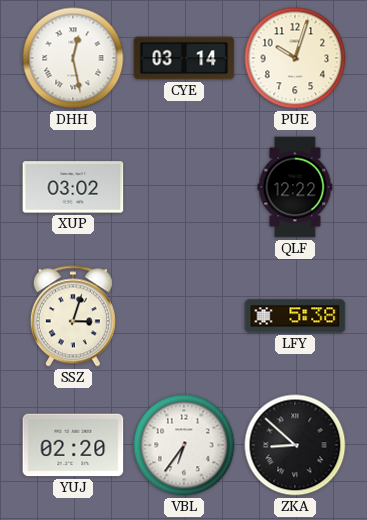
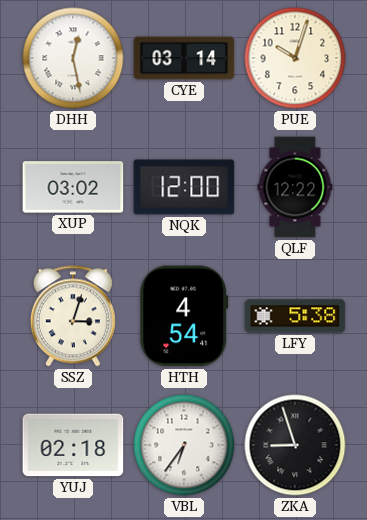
NQK: none -> 12:00
HTH: none -> 4:54
YUJ: 02:20 -> 02:18
ZKA: 8:52 -> 8:57
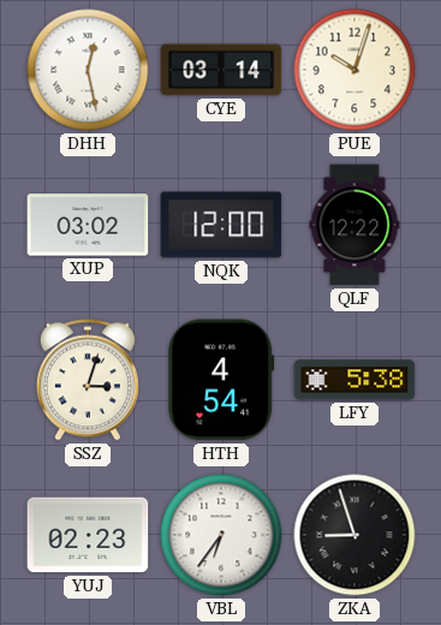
YUJ: 02:18 -> 02:23
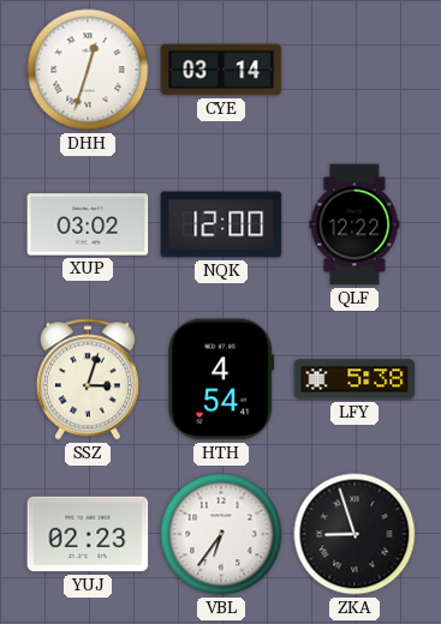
DHH: 12:28 -> 12:33
PUE: 10:03 -> none
